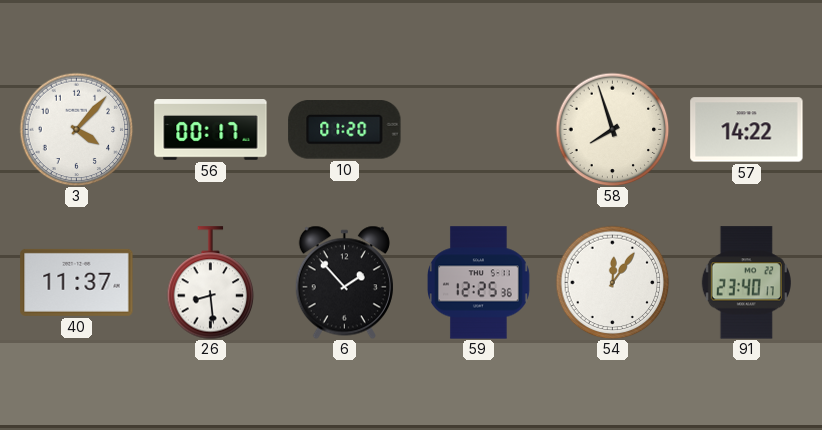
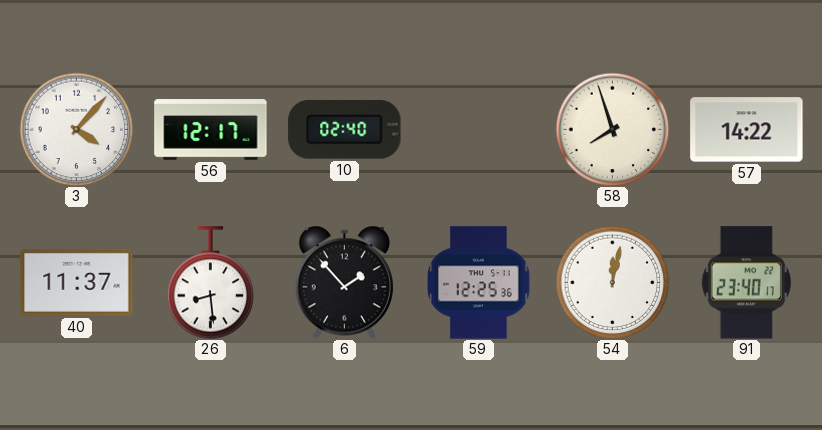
56: 00:17 -> 12:17
10: 01:20 -> 02:40
54: 12:06 -> 12:02
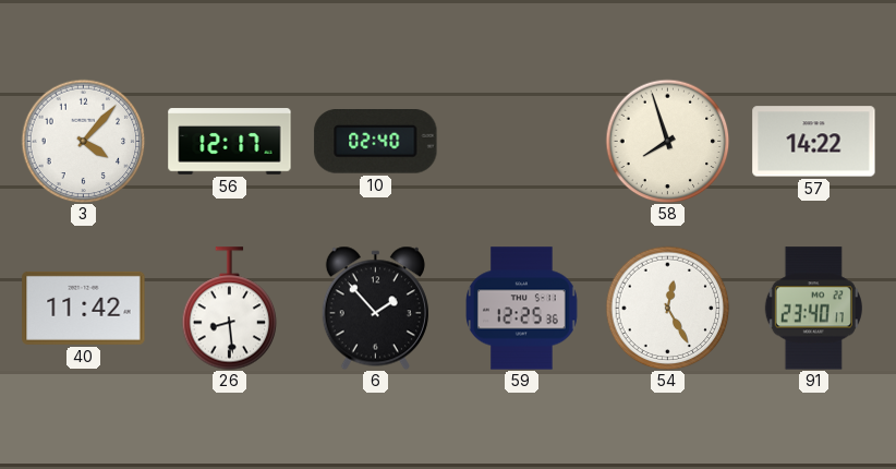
40: 11:37 -> 11:42
54: 12:02 -> 12:25
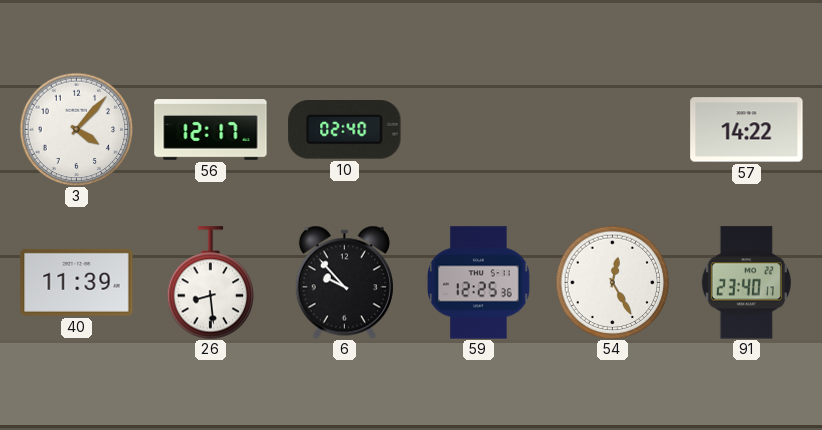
58: 7:57 -> none
40: 11:42 -> 11:39
6: 1:53 -> 9:53
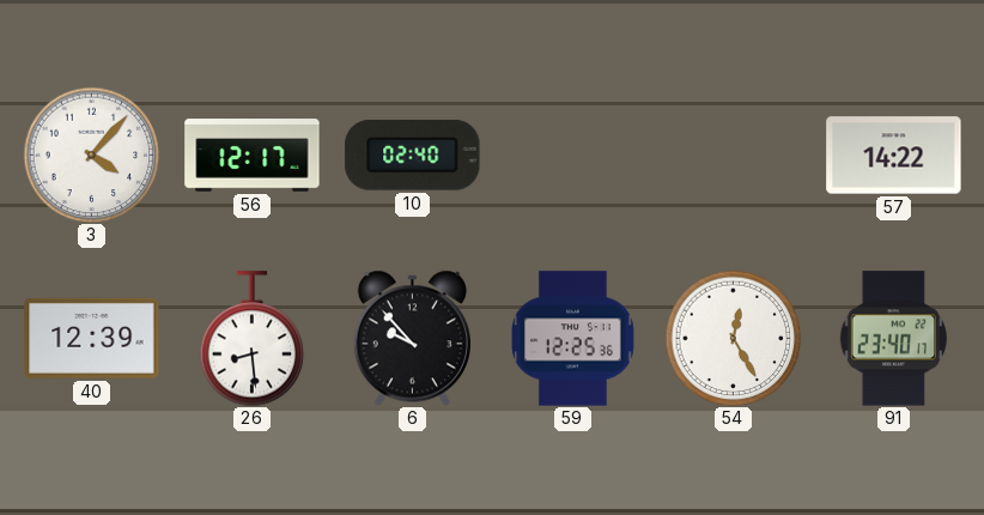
40: 11:39 -> 12:39
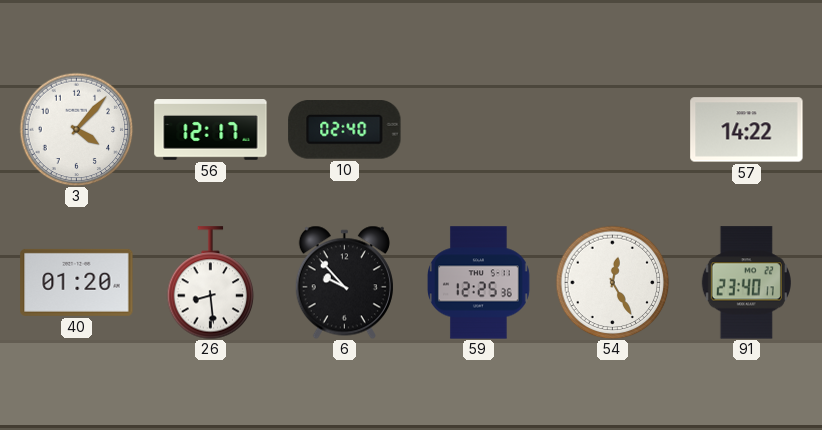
40: 12:39 -> 01:20
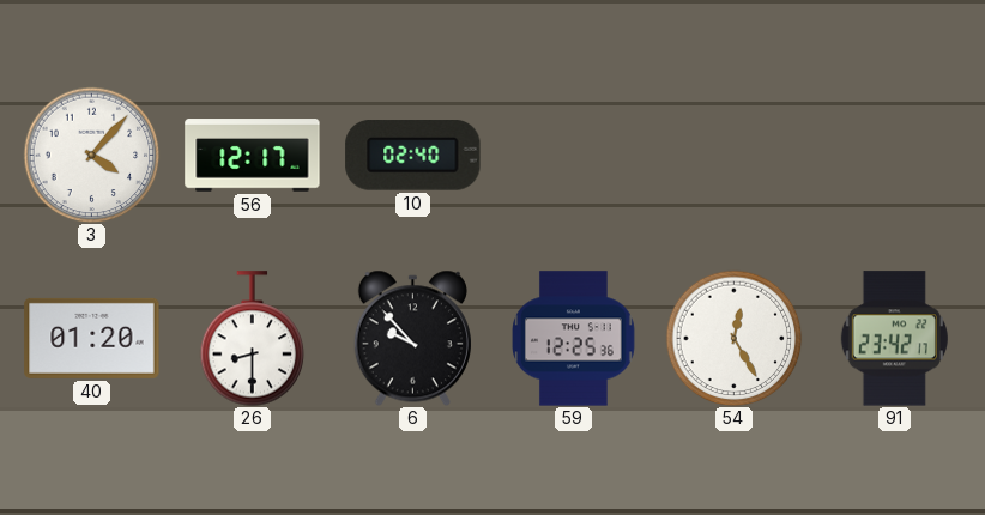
57: 14:22 -> none
26: 8:29 -> 8:30
91: 23:40 -> 23:42
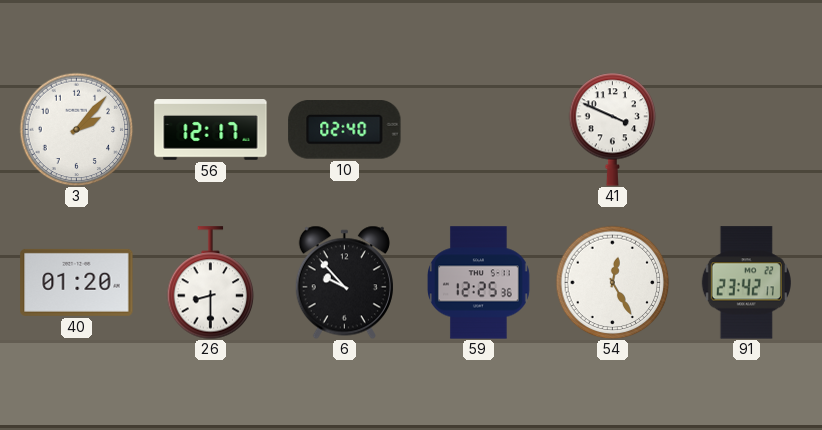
3: 4:07 -> 2:07
41: none -> 3:49
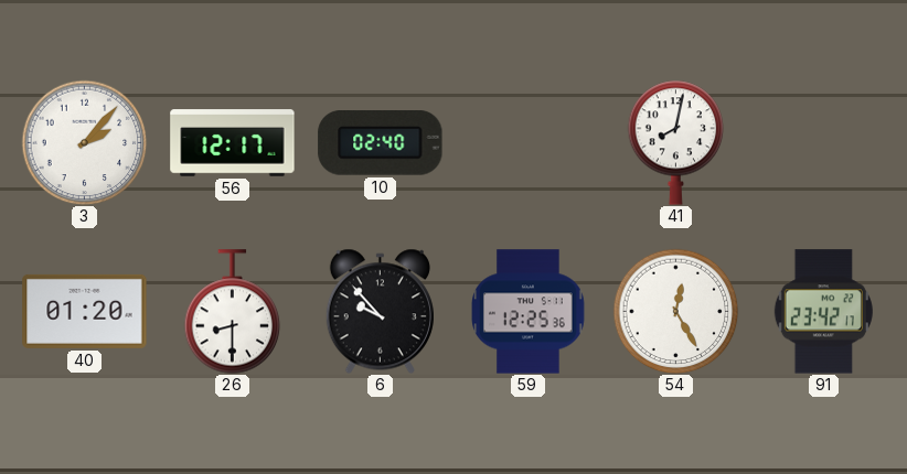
41: 3:49 -> 8:02
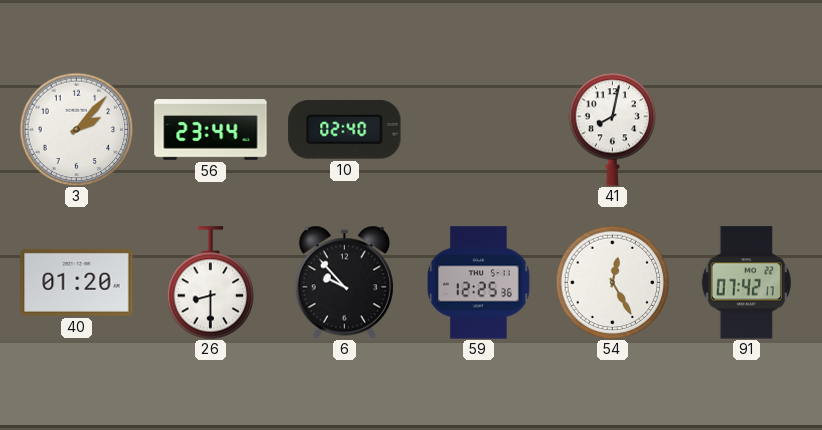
56: 12:17 -> 23:44
91: 23:42 -> 07:42
